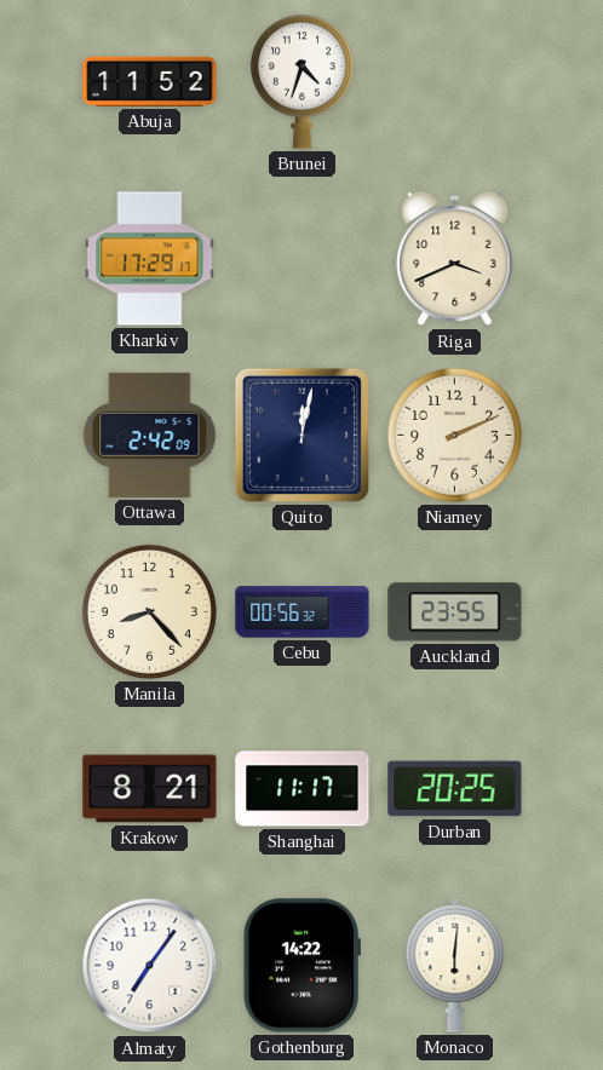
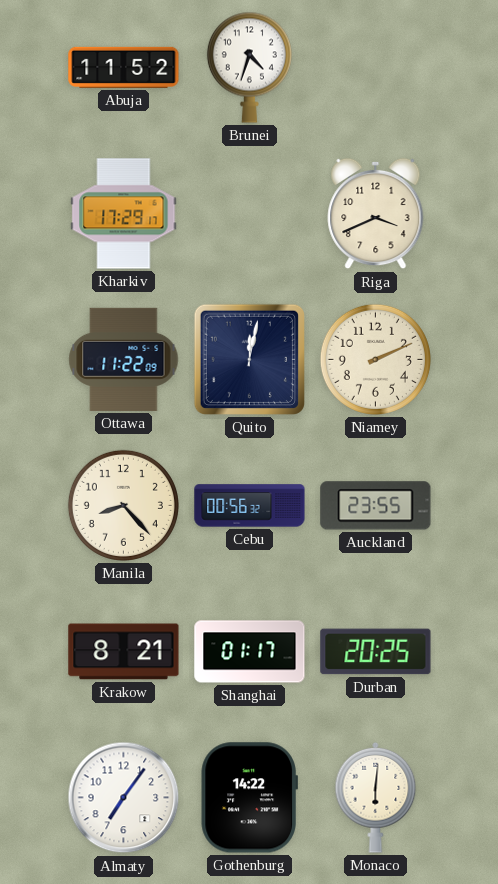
Ottawa: 2:42 -> 11:22
Shanghai: 11:17 -> 01:17
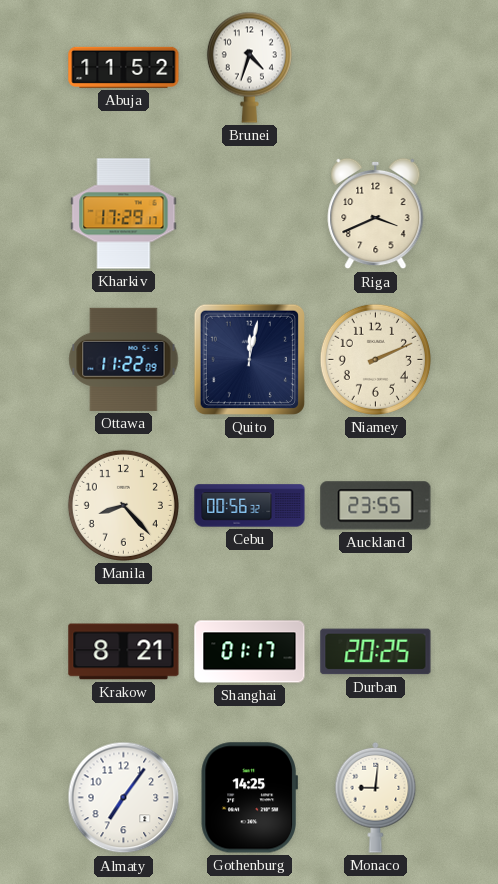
Gothenburg: 14:22 -> 14:25
Monaco: 6:01 -> 9:01
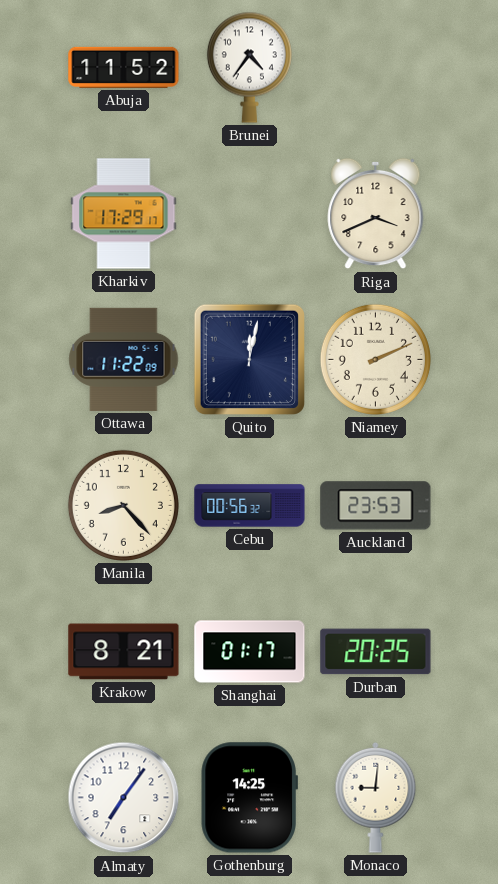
Brunei: 4:33 -> 4:36
Auckland: 23:55 -> 23:53
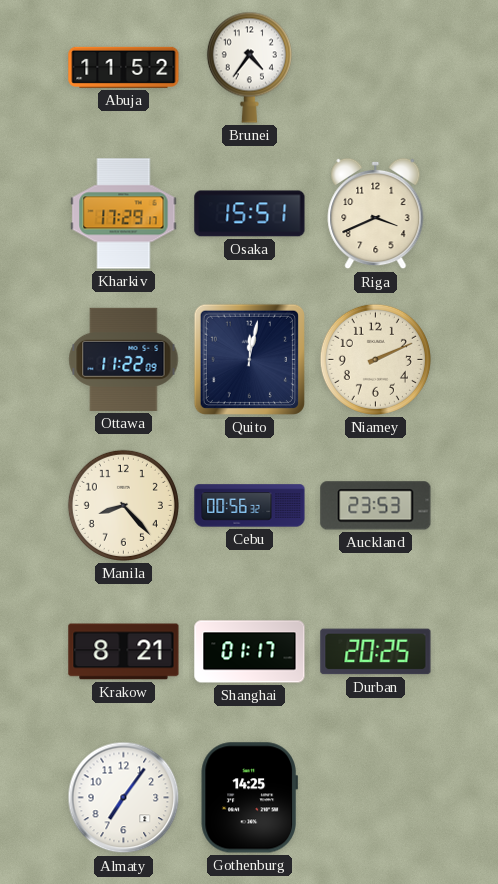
Osaka: none -> 15:51
Monaco: 9:01 -> none
